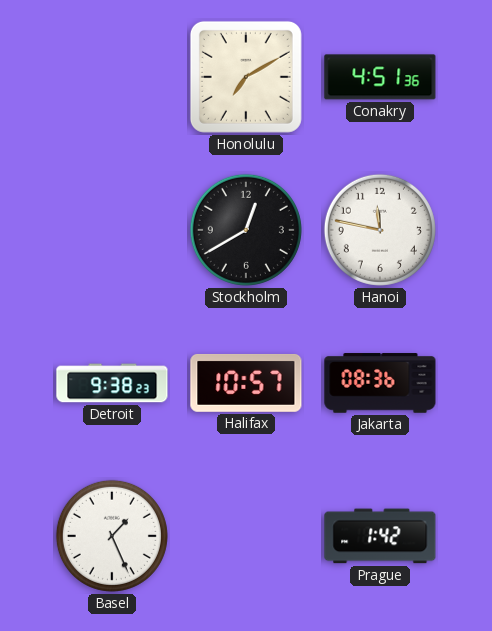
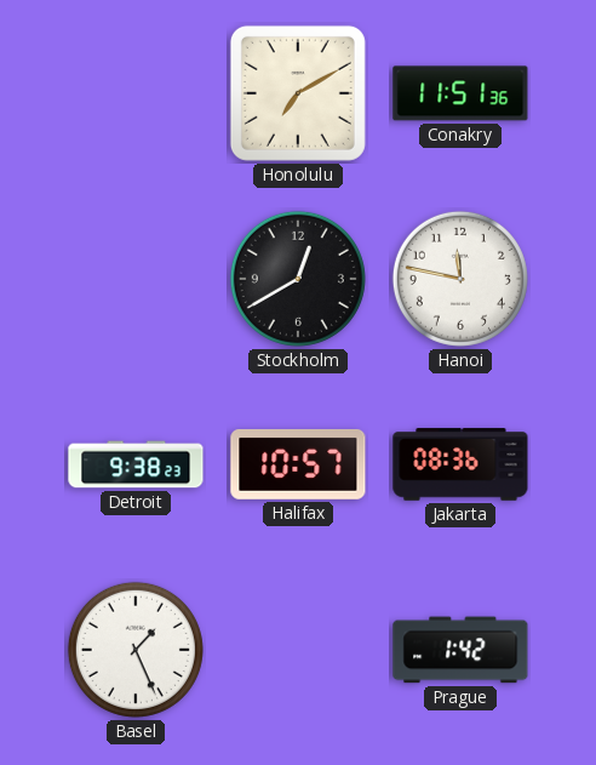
Conakry: 4:51 -> 11:51
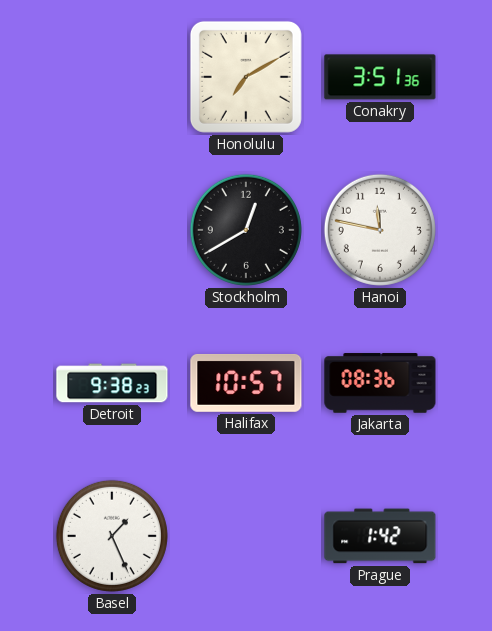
Conakry: 11:51 -> 3:51
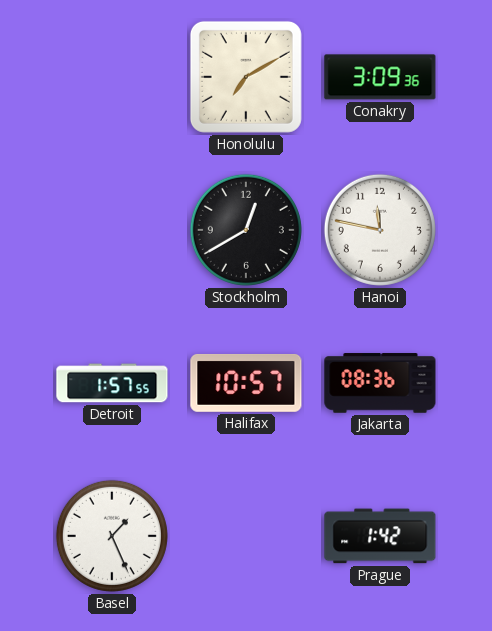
Conakry: 3:51 -> 3:09
Detroit: 9:38 -> 1:57
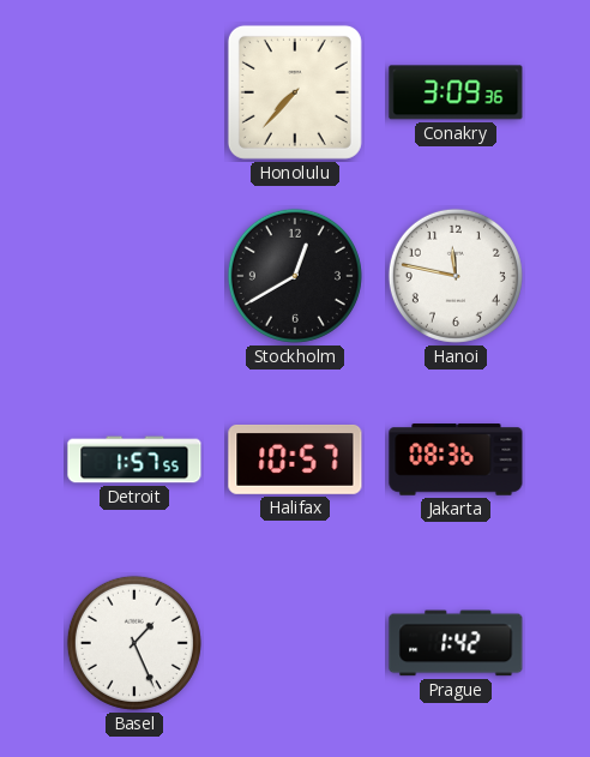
Honolulu: 7:10 -> 7:37
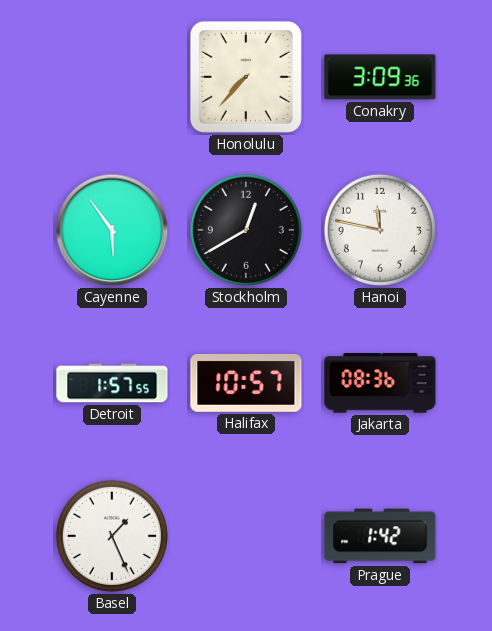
Cayenne: none -> 5:54
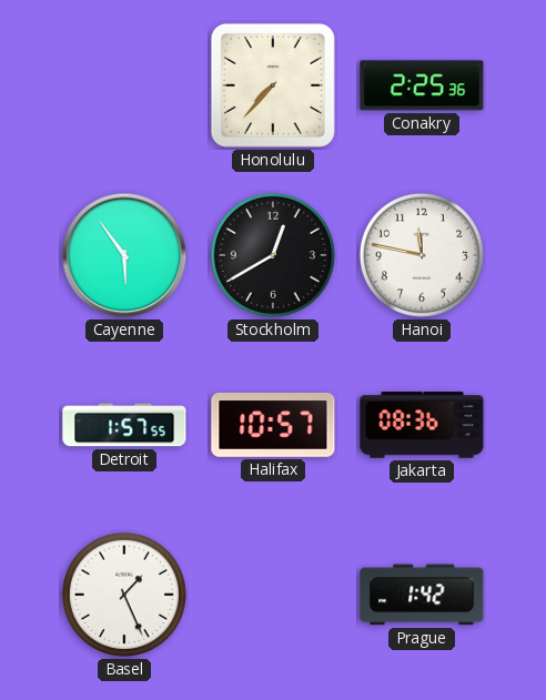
Conakry: 3:09 -> 2:25
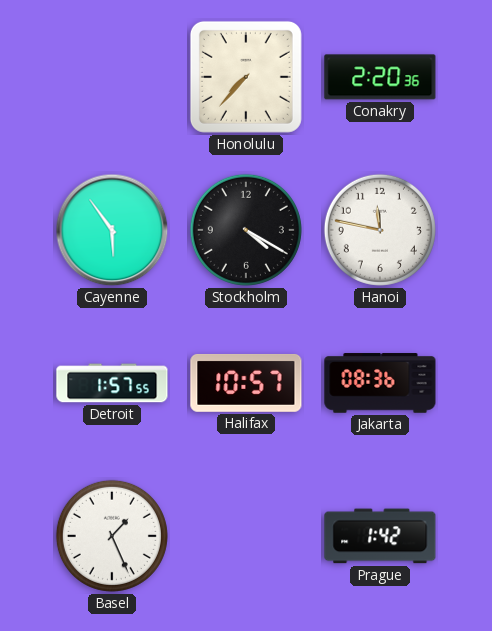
Conakry: 2:25 -> 2:20
Stockholm: 12:40 -> 4:20
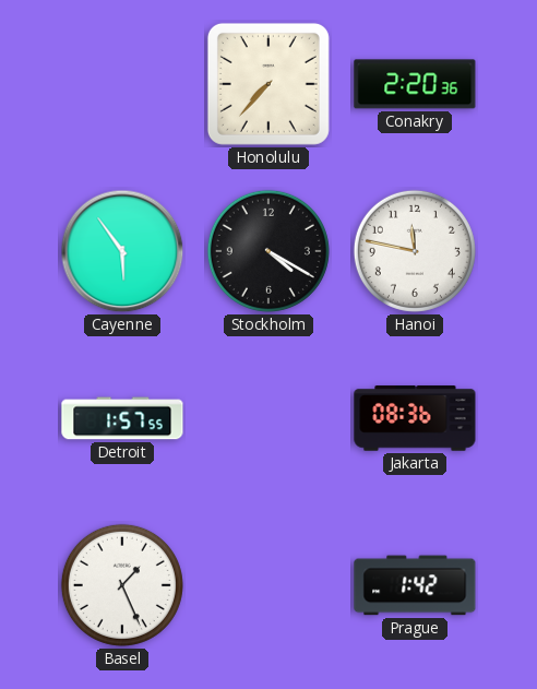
Halifax: 10:57 -> none
